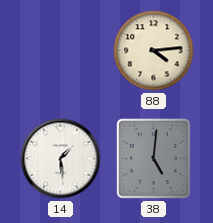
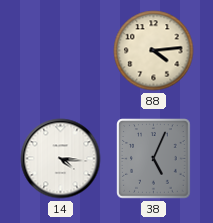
14: 1:29 -> 4:16
38: 5:01 -> 5:04
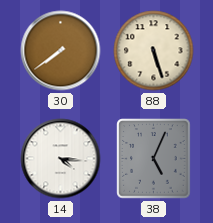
30: none -> 7:39
88: 4:14 -> 5:27
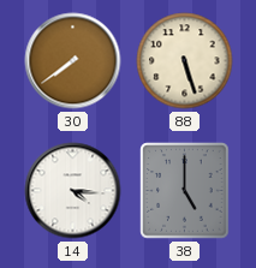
38: 5:04 -> 5:00
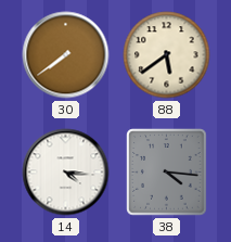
88: 5:27 -> 5:39
38: 5:00 -> 4:16
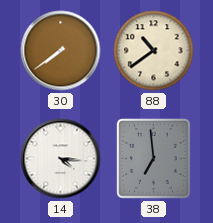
88: 5:39 -> 10:39
38: 4:16 -> 6:59
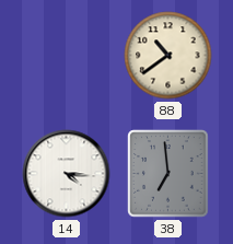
30: 7:39 -> none
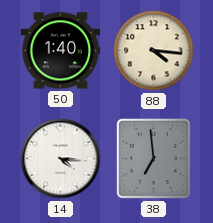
50: none -> 1:40
88: 10:39 -> 4:16
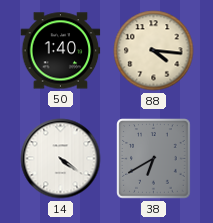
14: 4:16 -> 4:21
38: 6:59 -> 6:40
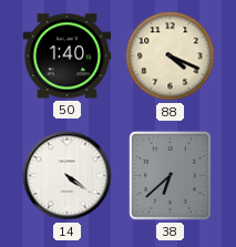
88: 4:16 -> 4:19
38: 6:40 -> 6:38
